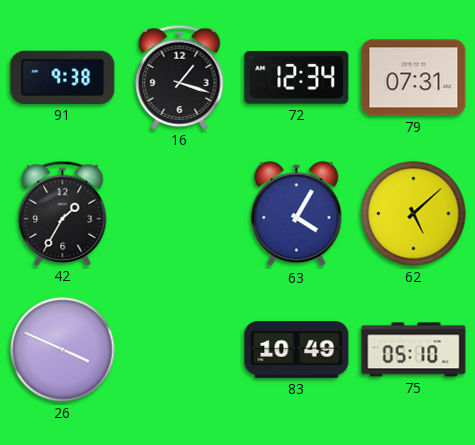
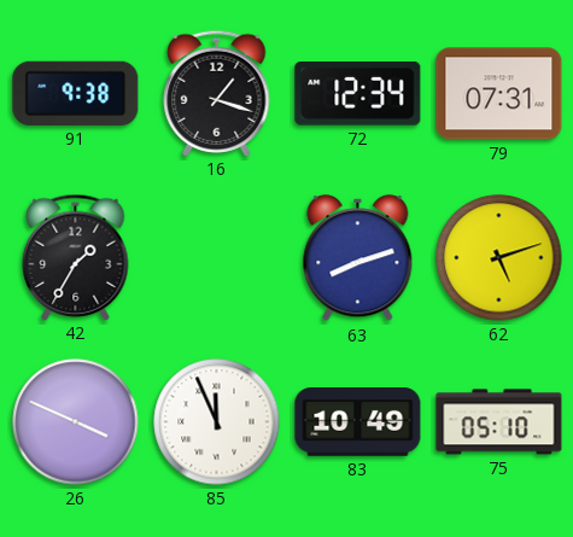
63: 4:05 -> 8:12
62: 5:08 -> 5:12
85: none -> 11:56
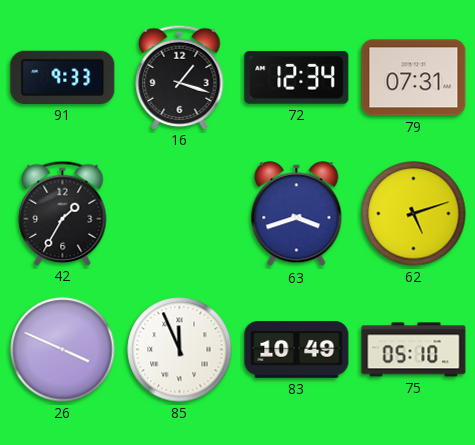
91: 9:38 -> 9:33
63: 8:12 -> 3:42
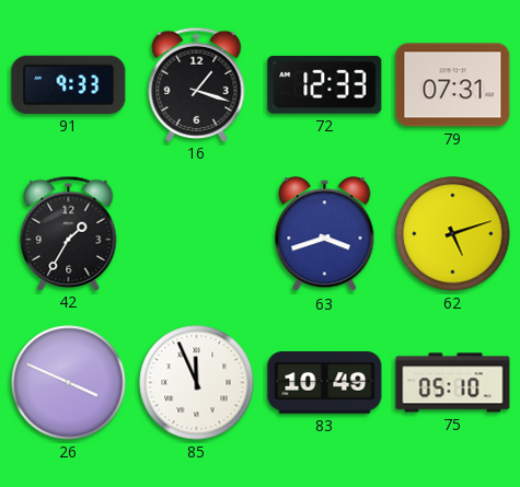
72: 12:34 -> 12:33
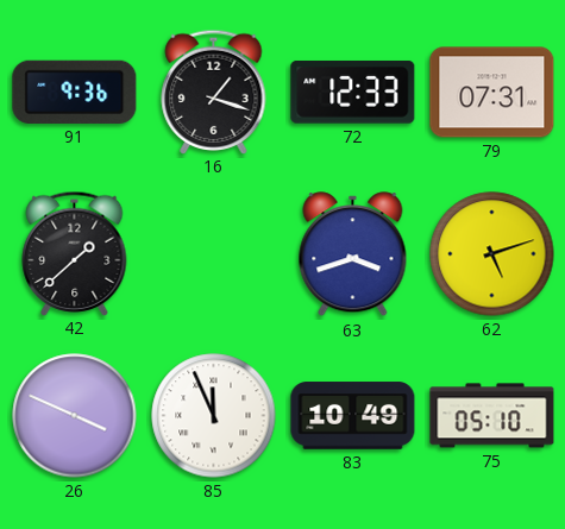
91: 9:33 -> 9:36
42: 1:35 -> 1:38
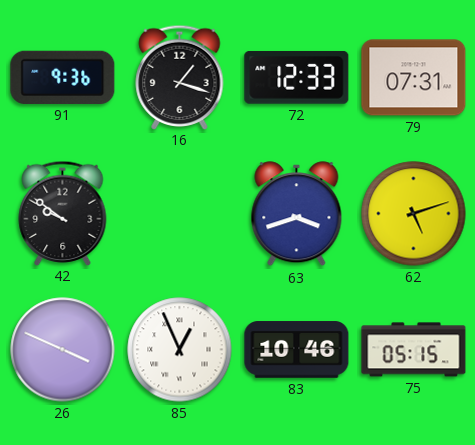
42: 1:38 -> 9:51
85: 11:56 -> 12:56
83: 10:49 -> 10:46
75: 05:10 -> 05:15
